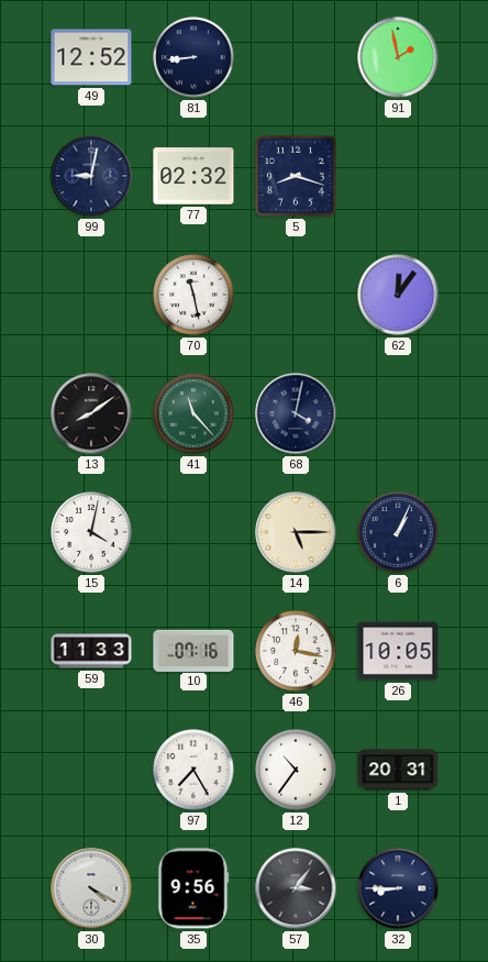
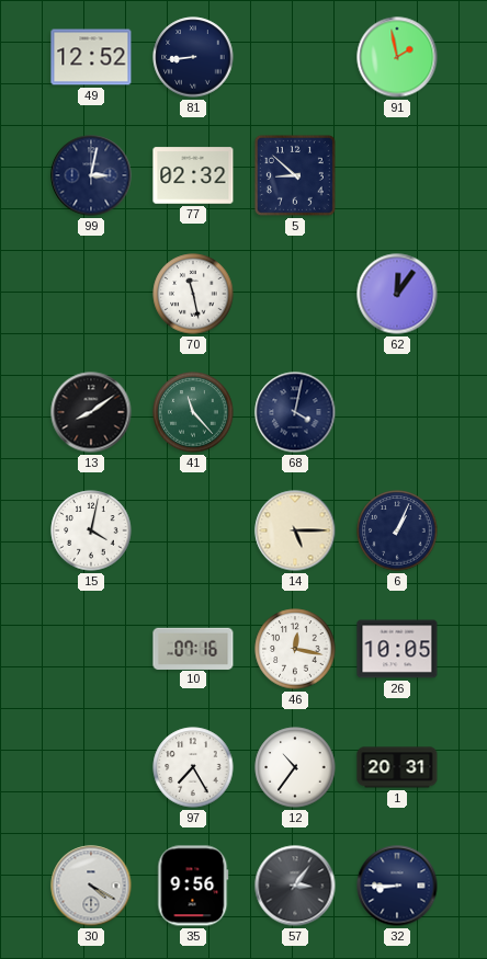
99: 9:02 -> 3:02
5: 8:18 -> 8:52
59: 11:33 -> none
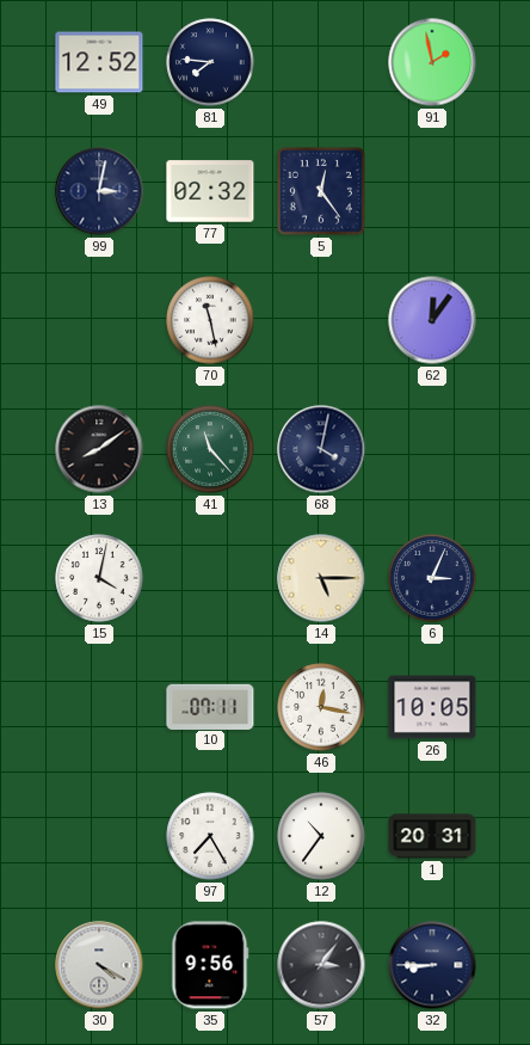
81: 8:44 -> 7:46
5: 8:52 -> 12:24
6: 1:04 -> 3:04
10: 07:16 -> 07:11
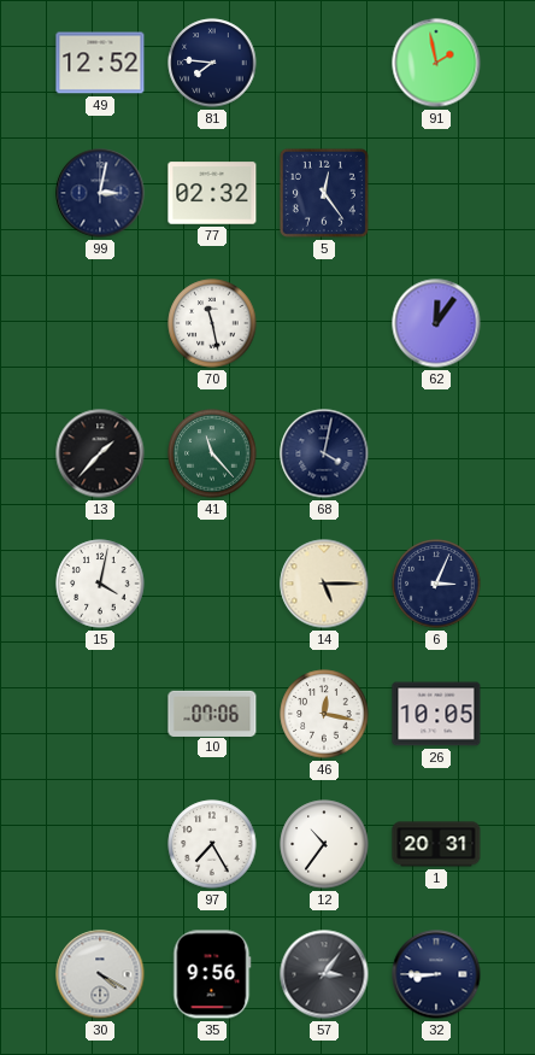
13: 8:09 -> 1:37
10: 07:11 -> 07:06
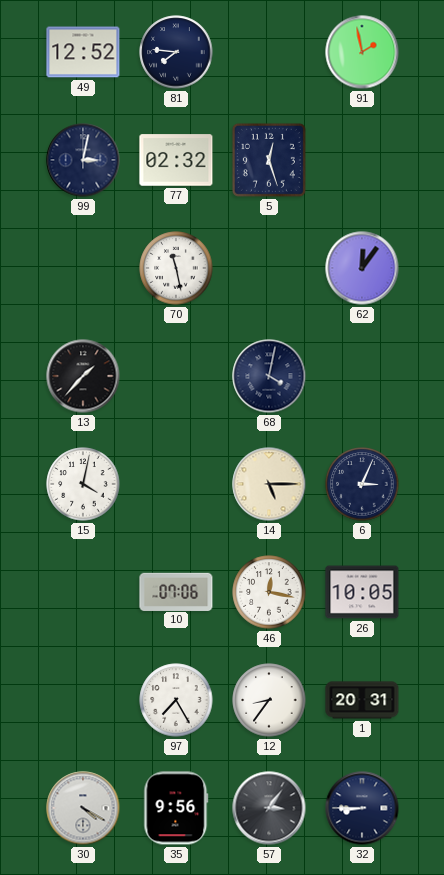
5: 12:24 -> 12:27
41: 11:23 -> none
12: 10:36 -> 8:36
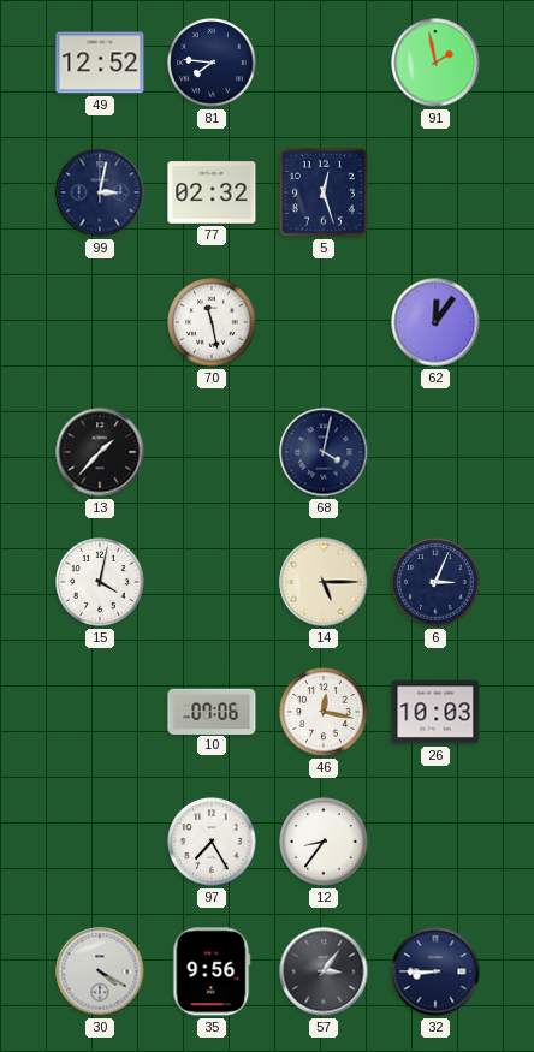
26: 10:05 -> 10:03
1: 20:31 -> none
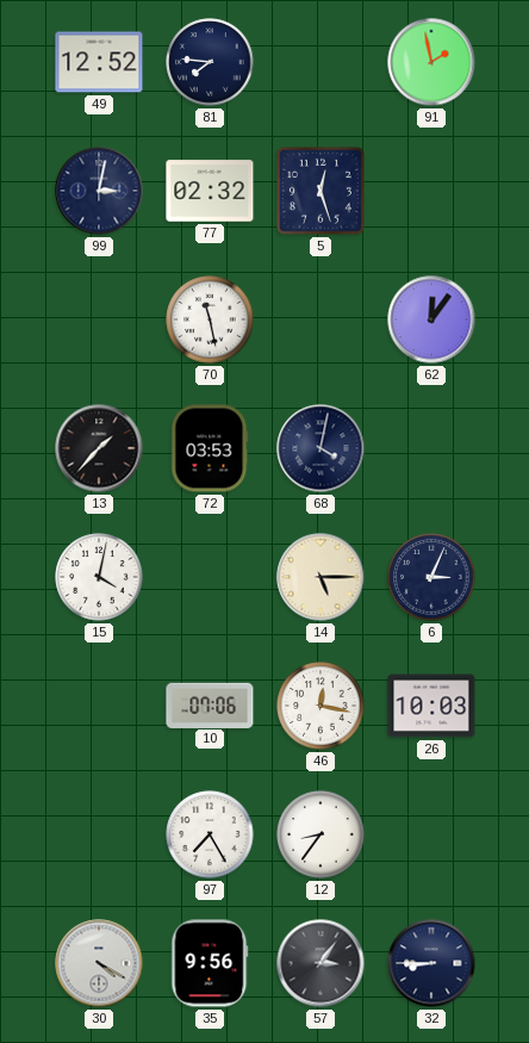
72: none -> 03:53
